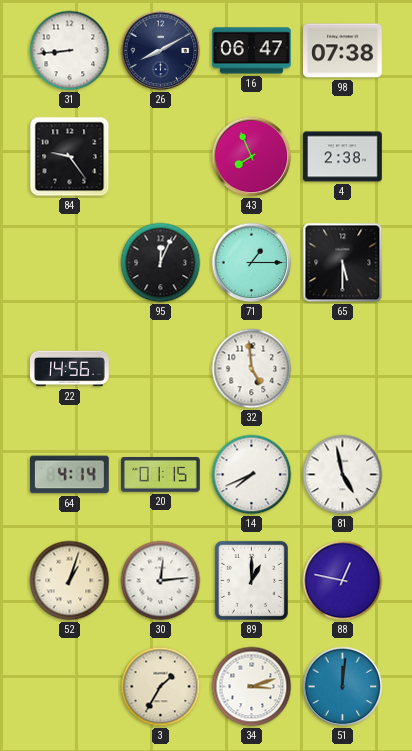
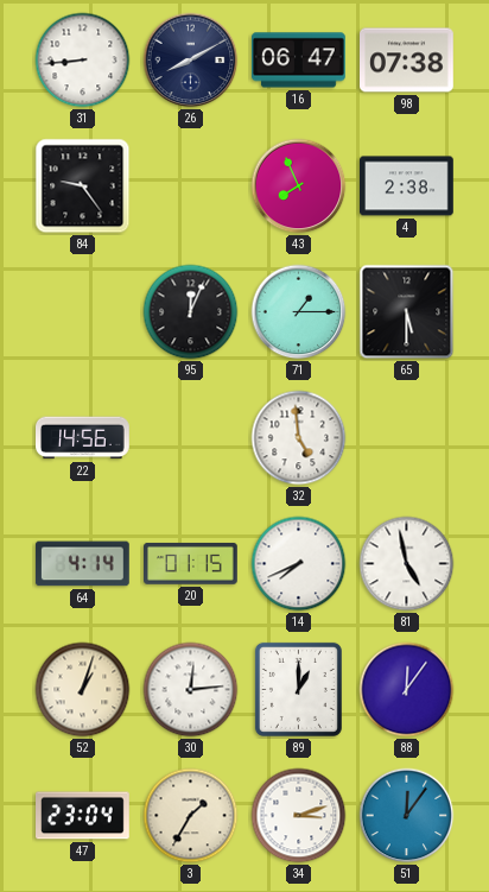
88: 12:47 -> 12:06
47: none -> 23:04
51: 12:01 -> 12:06
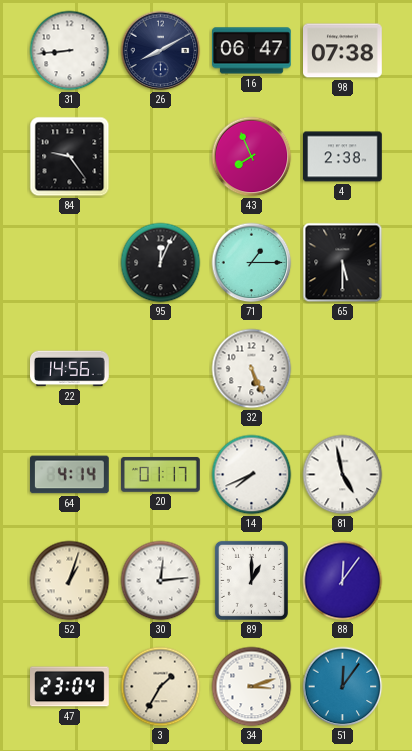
32: 4:59 -> 5:26
20: 01:15 -> 01:17
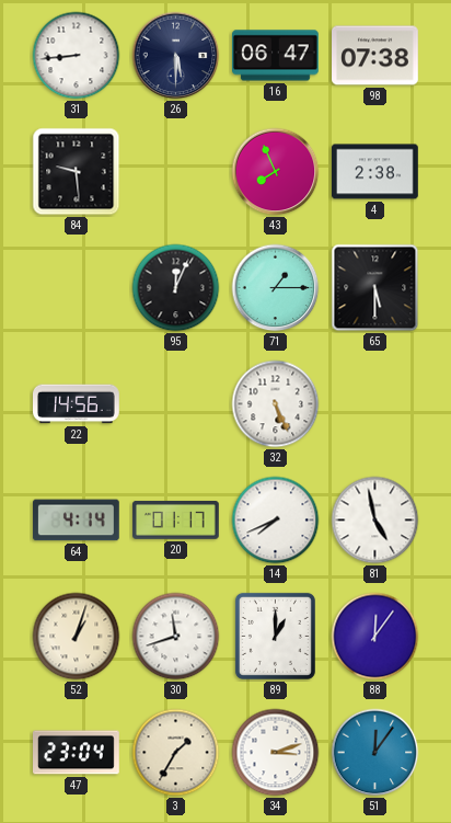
26: 8:10 -> 5:30
84: 9:24 -> 9:29
30: 12:14 -> 11:42
